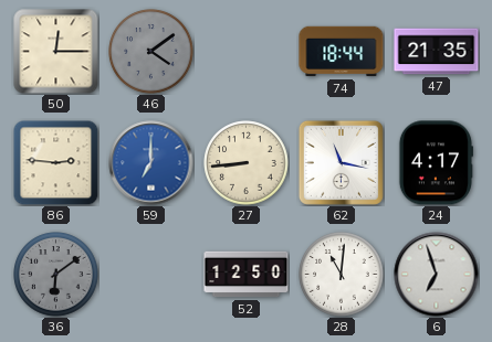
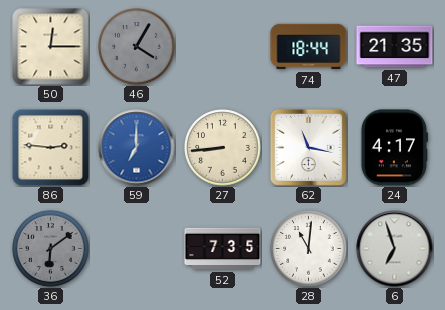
46: 4:09 -> 4:05
52: 12:50 -> 7:35
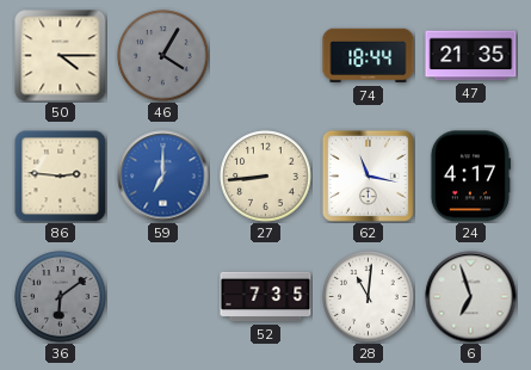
50: 12:15 -> 4:15
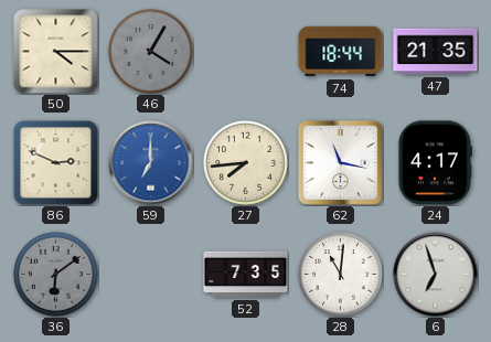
86: 2:46 -> 2:49
27: 8:44 -> 7:44
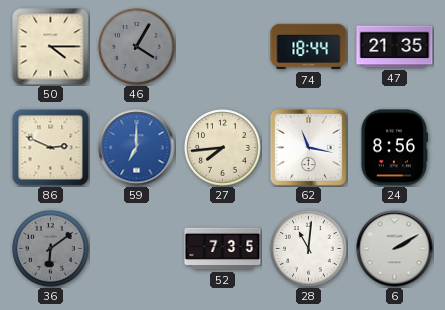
24: 4:17 -> 8:56
6: 6:57 -> 2:10
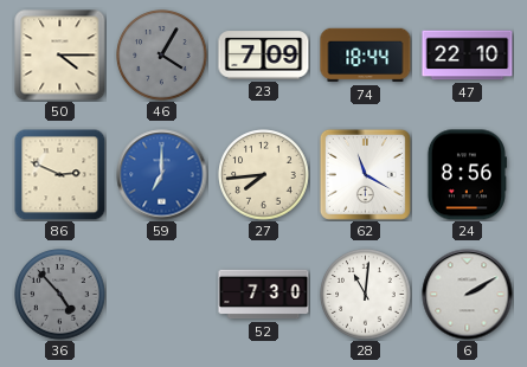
23: none -> 7:09
47: 21:35 -> 22:10
62: 11:17 -> 11:20
36: 6:09 -> 4:53
52: 7:35 -> 7:30
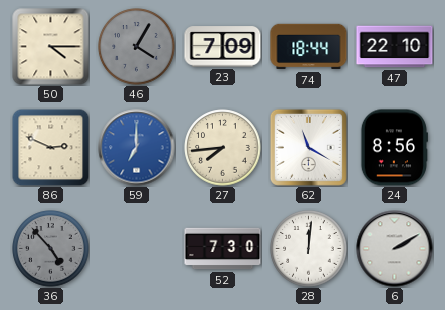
28: 11:01 -> 12:01
